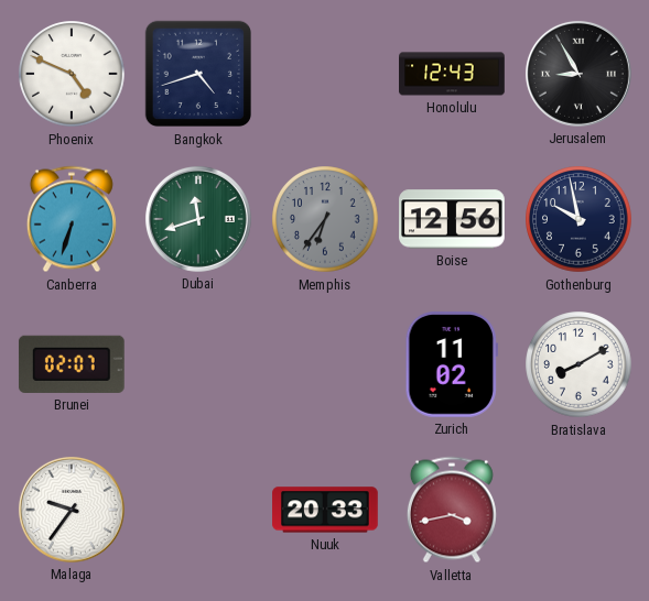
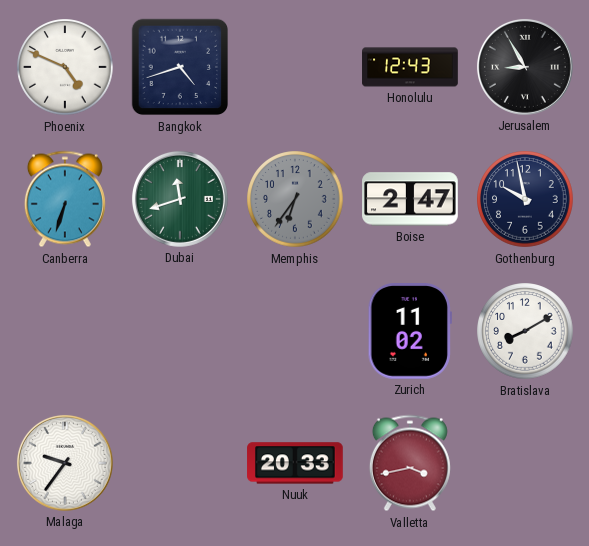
Boise: 12:56 -> 2:47
Brunei: 02:07 -> none
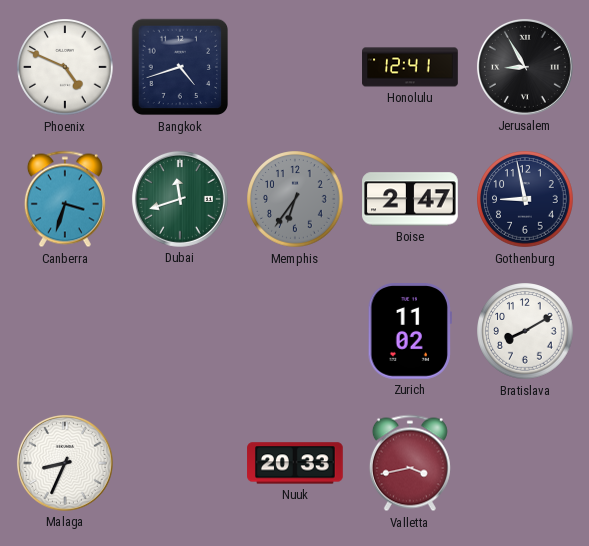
Honolulu: 12:43 -> 12:41
Canberra: 6:33 -> 3:33
Gothenburg: 9:58 -> 8:58
Malaga: 9:36 -> 8:34
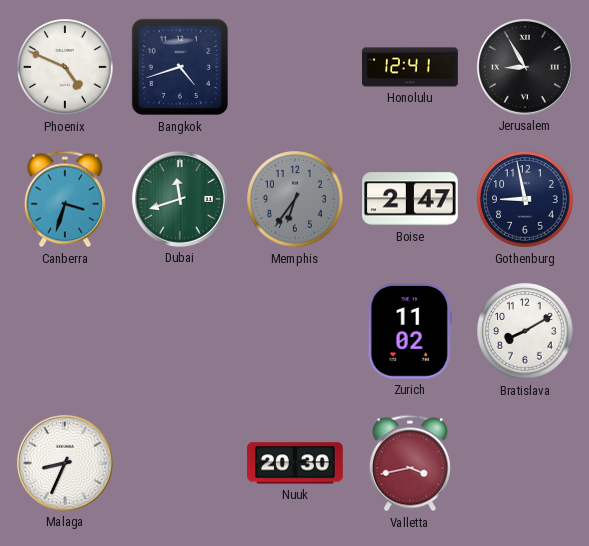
Nuuk: 20:33 -> 20:30
